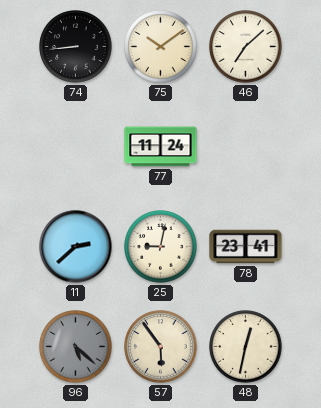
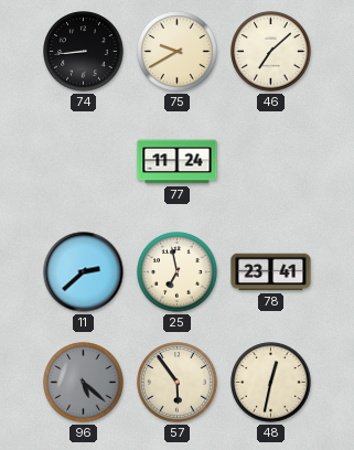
75: 10:09 -> 9:40
25: 9:02 -> 6:58
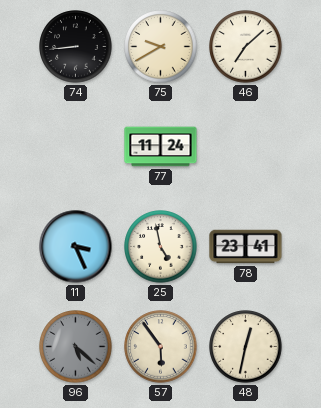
11: 2:38 -> 3:26
25: 6:58 -> 4:58
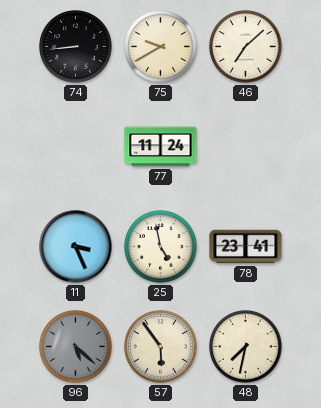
48: 12:32 -> 7:32
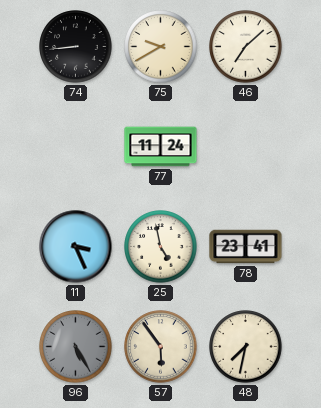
96: 5:22 -> 5:25
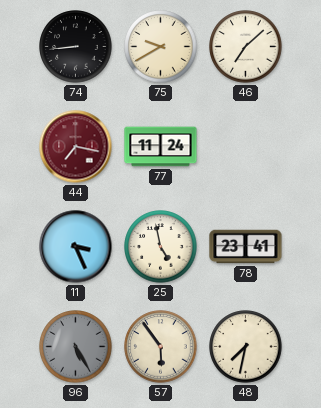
44: none -> 7:17
